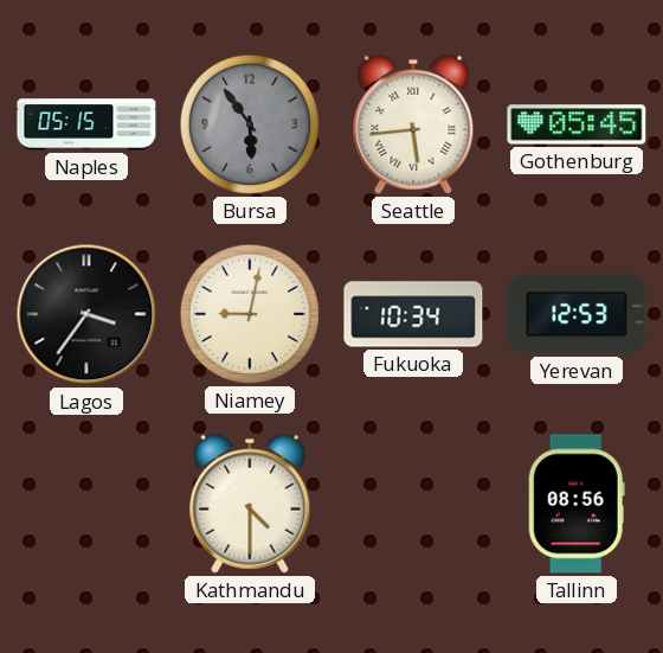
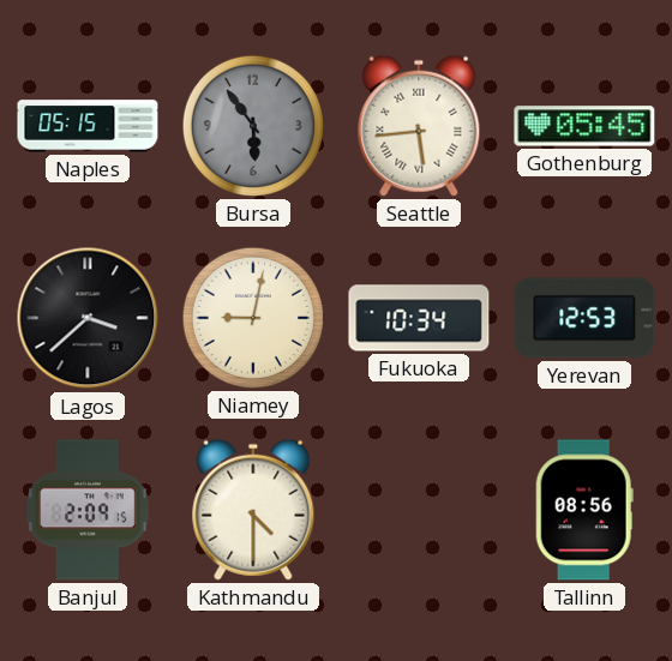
Lagos: 3:36 -> 3:38
Banjul: none -> 2:09
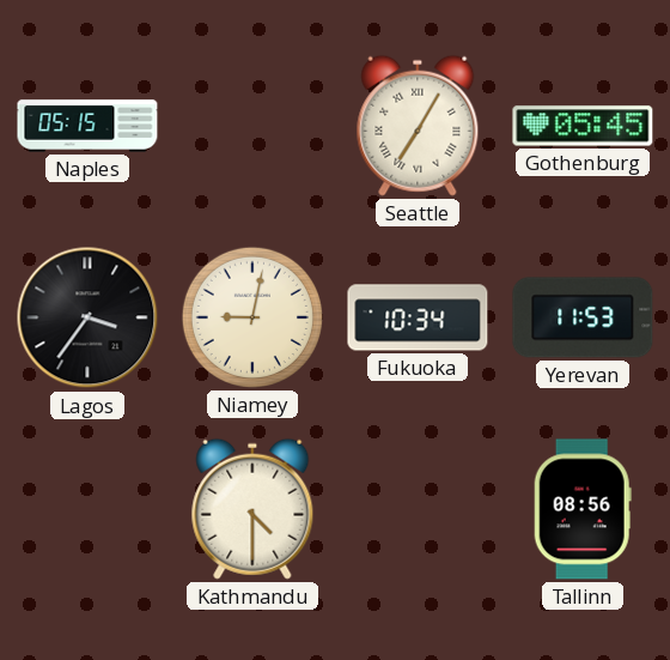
Bursa: 5:54 -> none
Seattle: 5:44 -> 7:05
Lagos: 3:38 -> 3:36
Yerevan: 12:53 -> 11:53
Banjul: 2:09 -> none
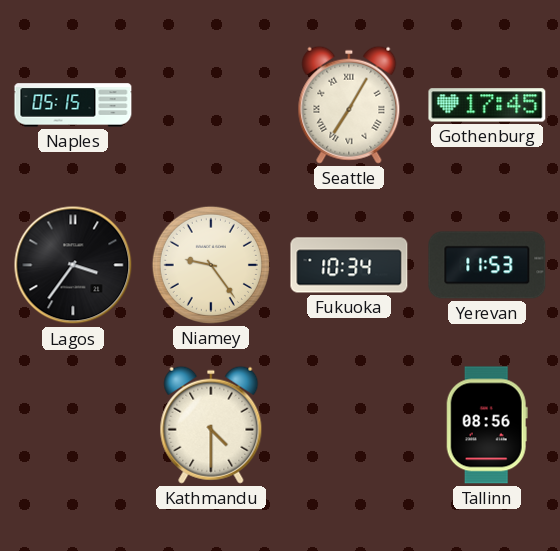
Gothenburg: 05:45 -> 17:45
Niamey: 9:02 -> 9:24
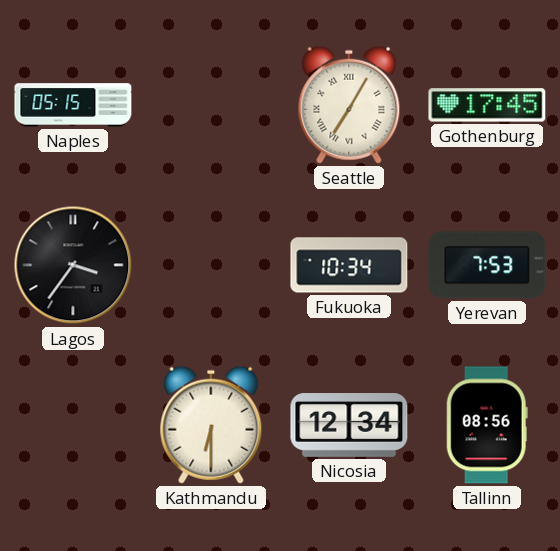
Niamey: 9:24 -> none
Yerevan: 11:53 -> 7:53
Kathmandu: 4:30 -> 6:30
Nicosia: none -> 12:34
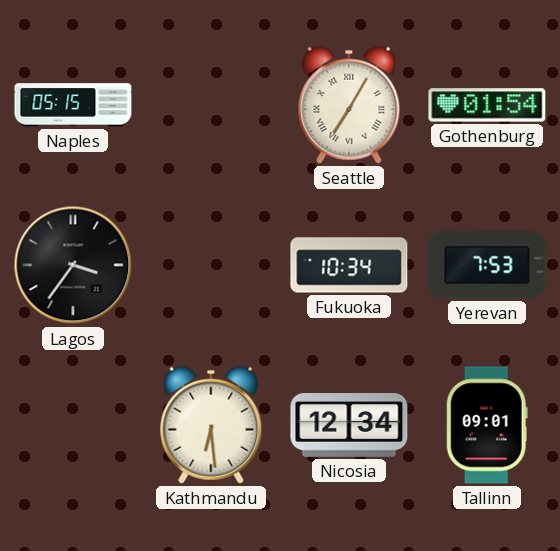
Gothenburg: 17:45 -> 01:54
Kathmandu: 6:30 -> 6:29
Tallinn: 08:56 -> 09:01
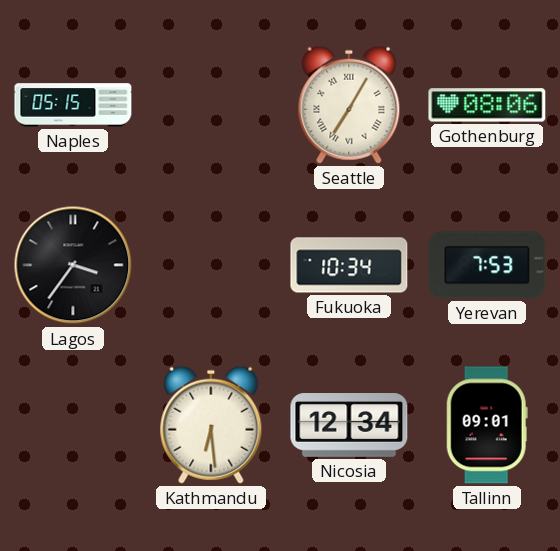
Gothenburg: 01:54 -> 08:06
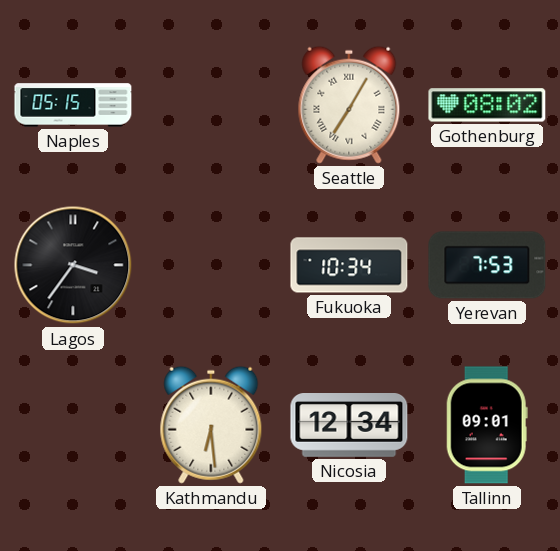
Gothenburg: 08:06 -> 08:02
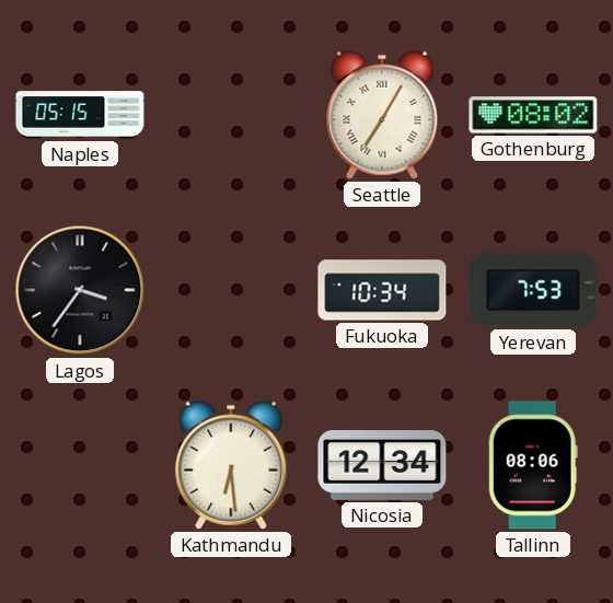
Tallinn: 09:01 -> 08:06
